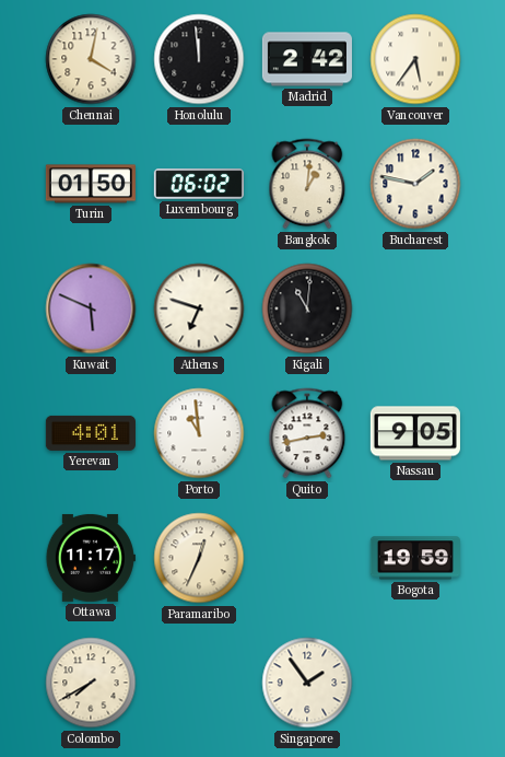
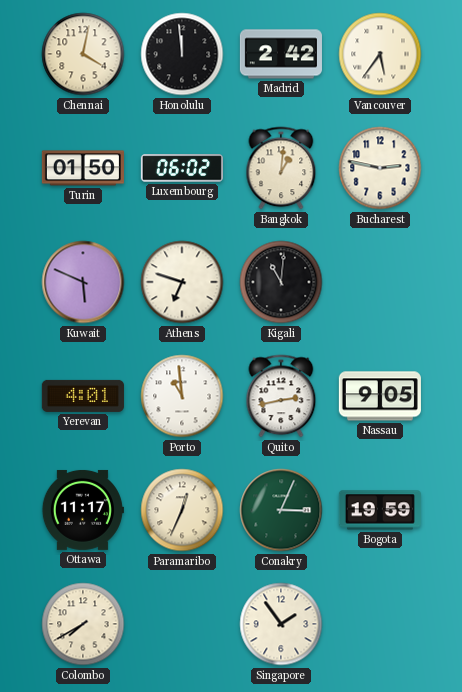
Bucharest: 1:47 -> 2:47
Conakry: none -> 3:04
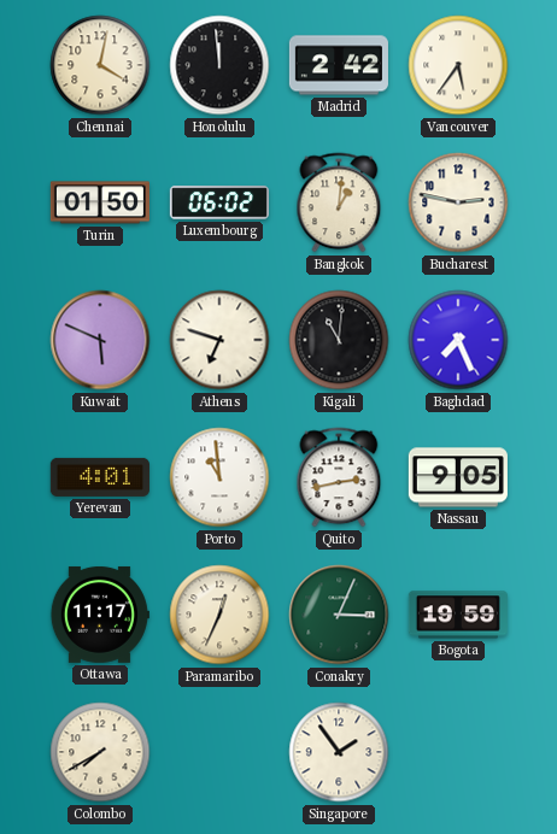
Baghdad: none -> 7:26
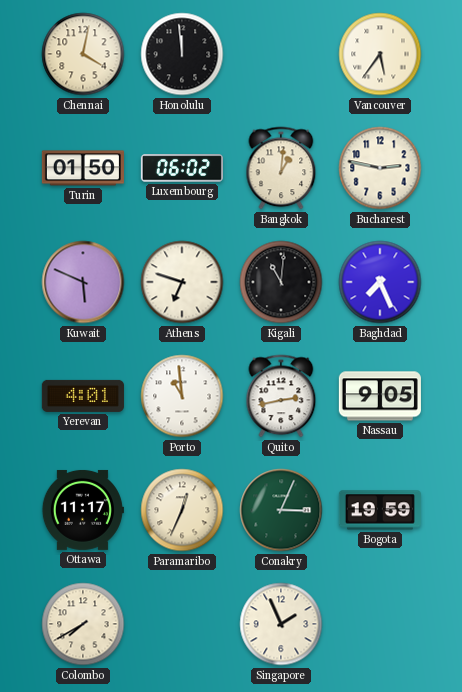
Madrid: 2:42 -> none
Singapore: 1:54 -> 1:56
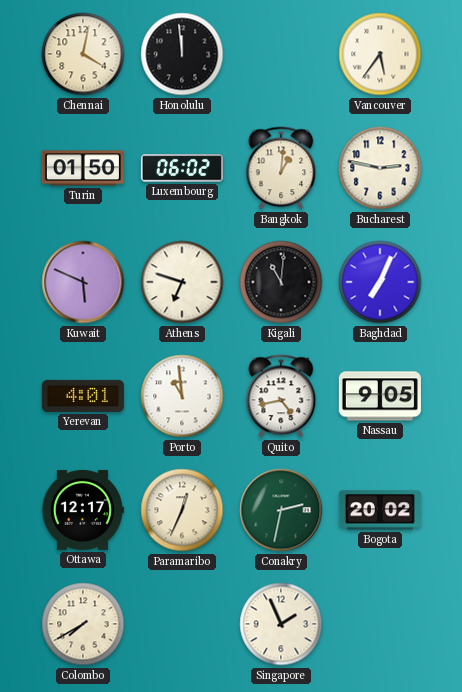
Baghdad: 7:26 -> 7:04
Quito: 2:43 -> 4:43
Ottawa: 11:17 -> 12:17
Conakry: 3:04 -> 2:32
Bogota: 19:59 -> 20:02
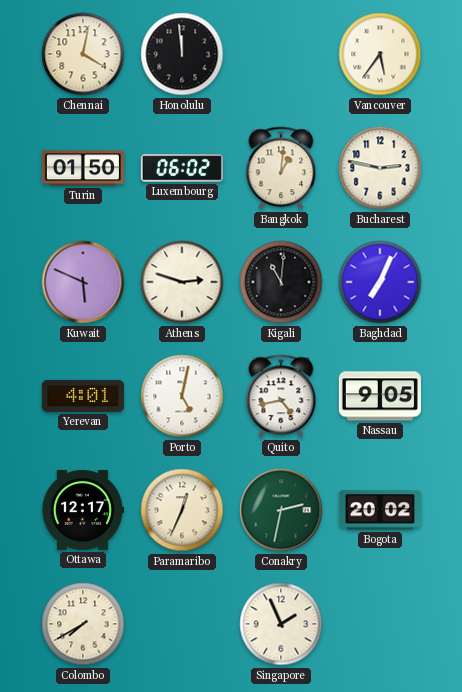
Athens: 6:48 -> 2:48
Porto: 10:59 -> 5:02
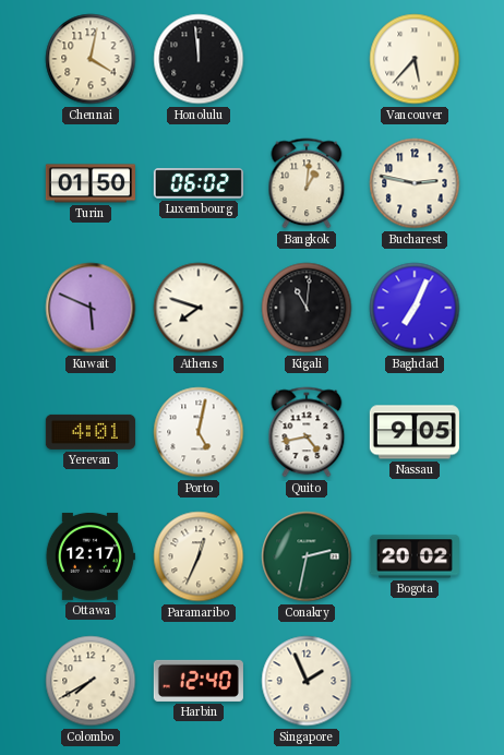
Vancouver: 5:36 -> 5:37
Athens: 2:48 -> 7:48
Harbin: none -> 12:40
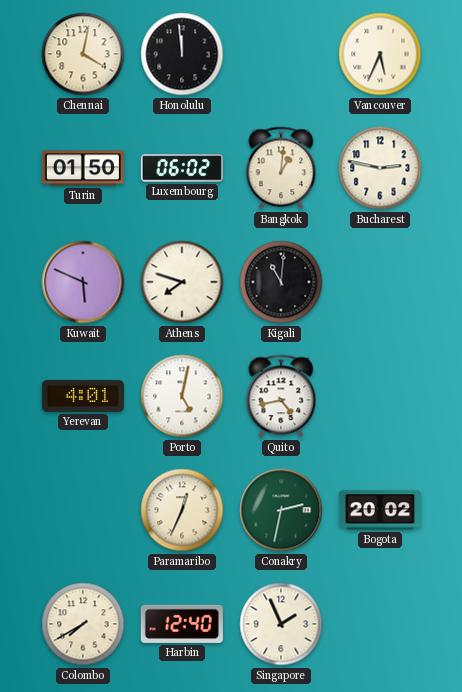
Vancouver: 5:37 -> 5:34
Baghdad: 7:04 -> none
Nassau: 9:05 -> none
Ottawa: 12:17 -> none
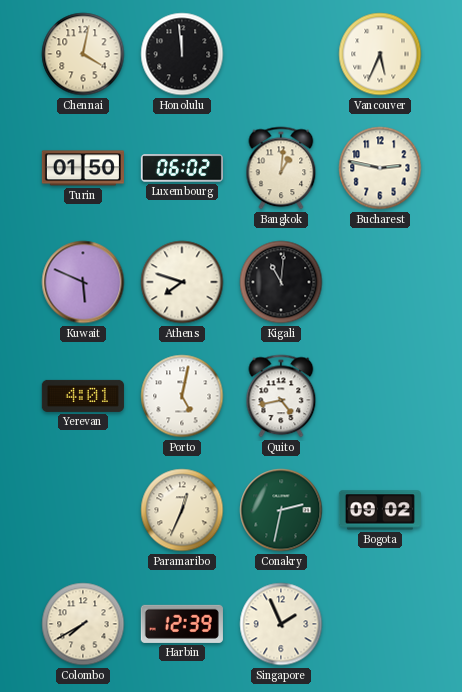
Bogota: 20:02 -> 09:02
Harbin: 12:40 -> 12:39
